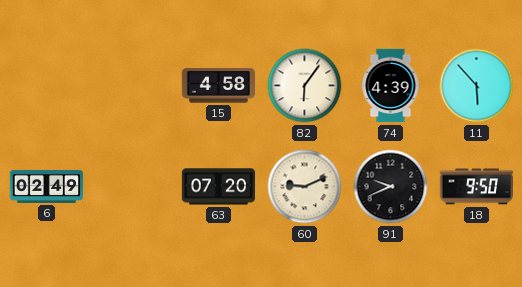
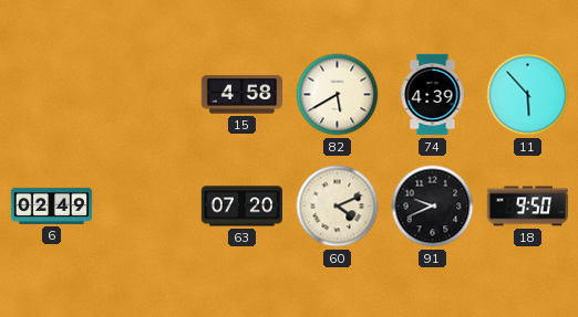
82: 6:06 -> 5:40
60: 9:11 -> 4:11
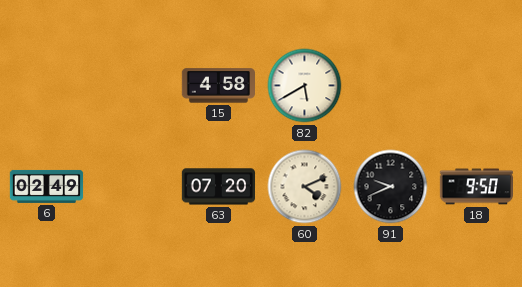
74: 4:39 -> none
11: 5:53 -> none
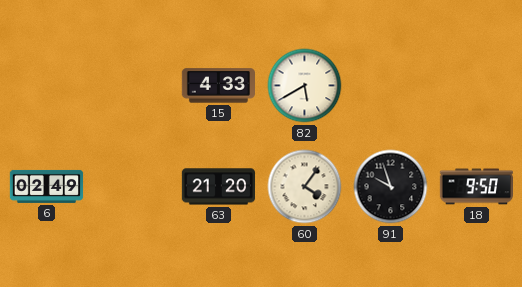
15: 4:58 -> 4:33
63: 07:20 -> 21:20
60: 4:11 -> 4:06
91: 9:41 -> 9:57
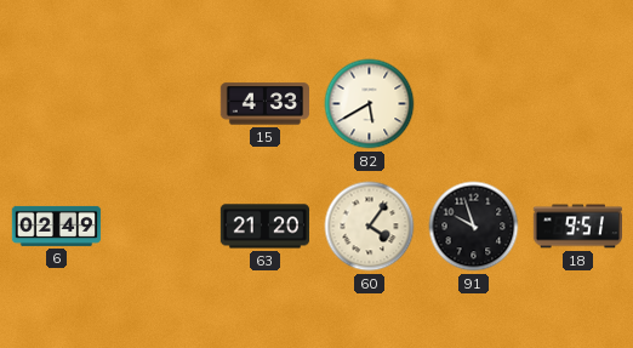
18: 9:50 -> 9:51
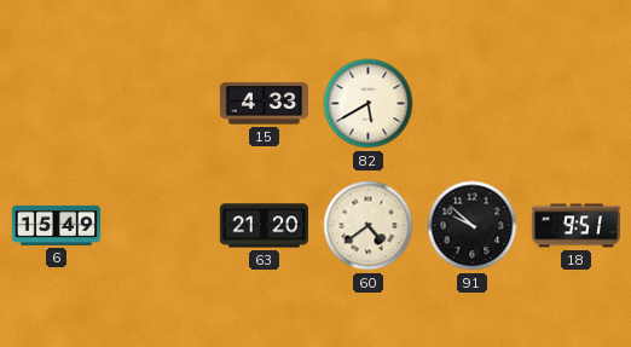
6: 02:49 -> 15:49
60: 4:06 -> 4:39
91: 9:57 -> 9:52
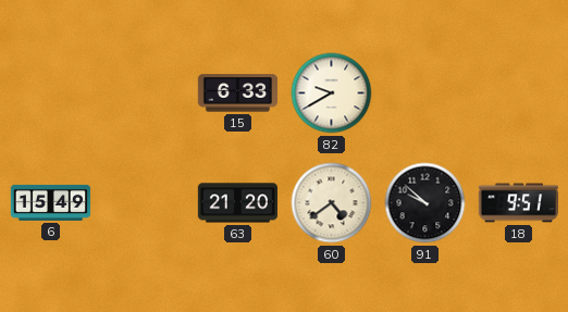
15: 4:33 -> 6:33
82: 5:40 -> 9:40
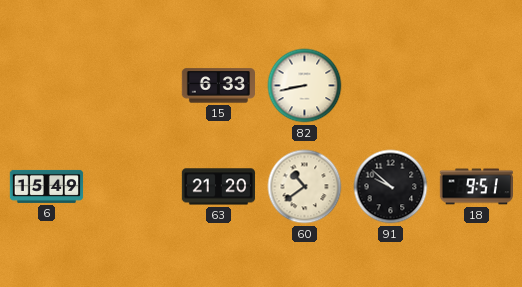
82: 9:40 -> 8:43
60: 4:39 -> 10:39
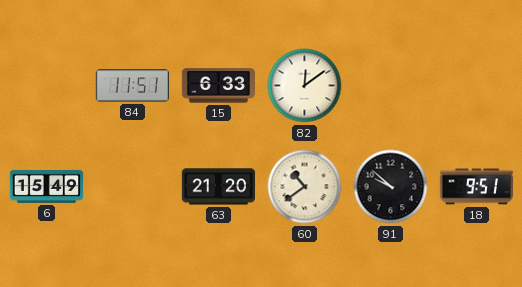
84: none -> 11:51
82: 8:43 -> 12:09
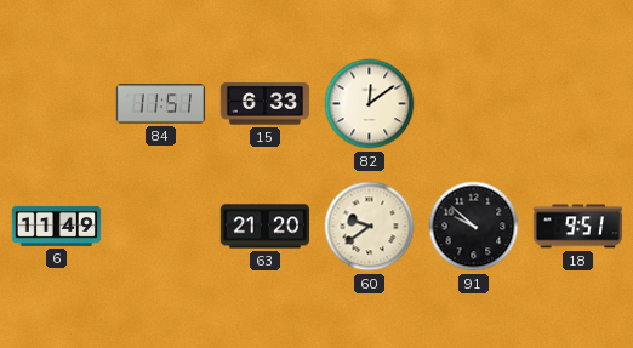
6: 15:49 -> 11:49
60: 10:39 -> 9:39
